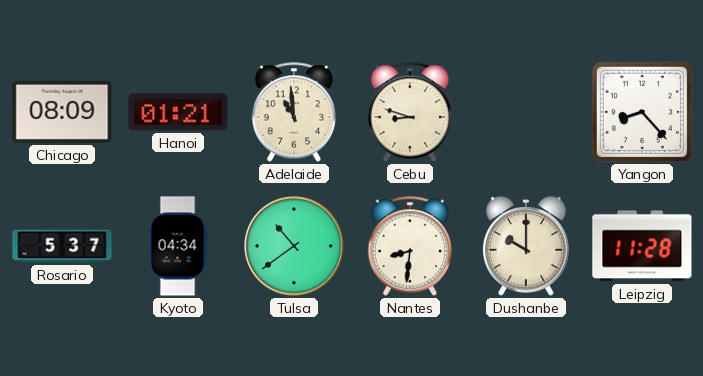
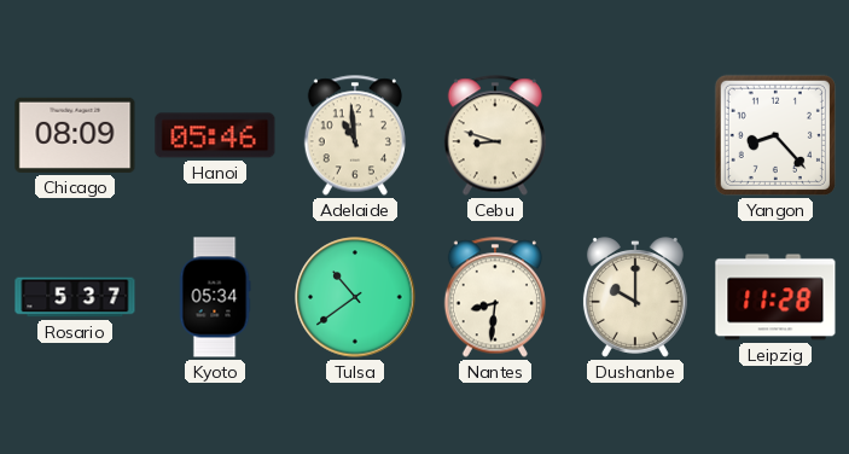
Hanoi: 01:21 -> 05:46
Kyoto: 04:34 -> 05:34
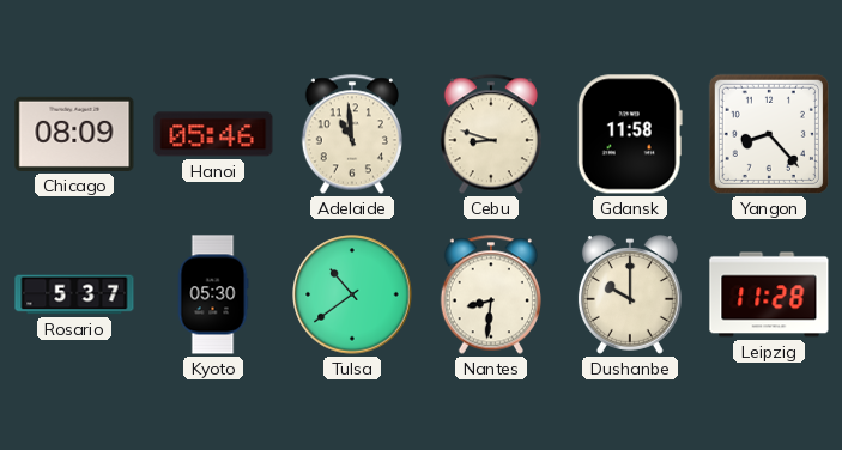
Gdansk: none -> 11:58
Kyoto: 05:34 -> 05:30
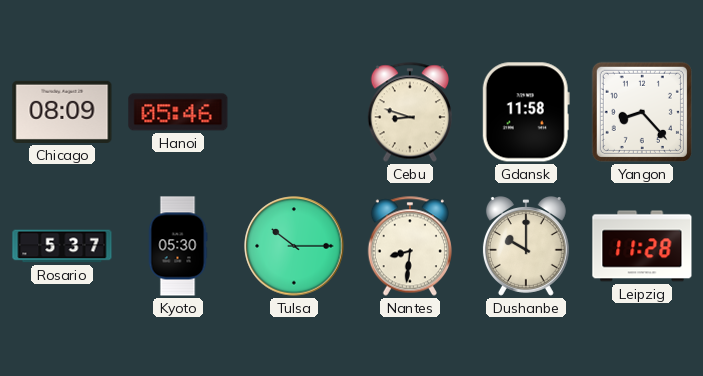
Adelaide: 10:59 -> none
Tulsa: 10:39 -> 10:15
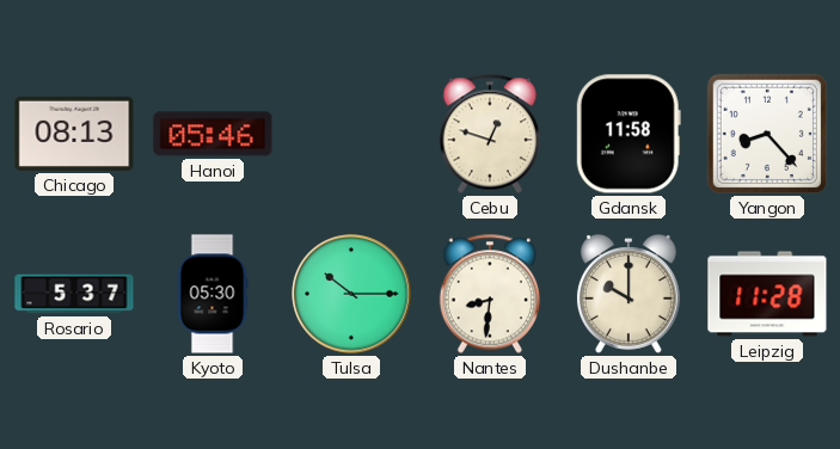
Chicago: 08:09 -> 08:13
Cebu: 8:48 -> 12:48
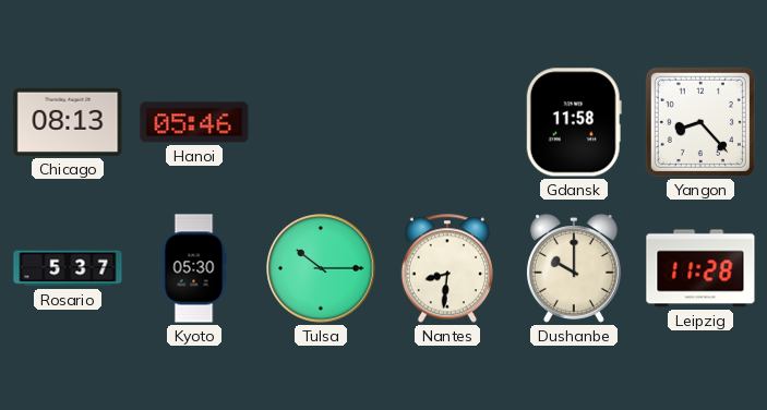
Cebu: 12:48 -> none
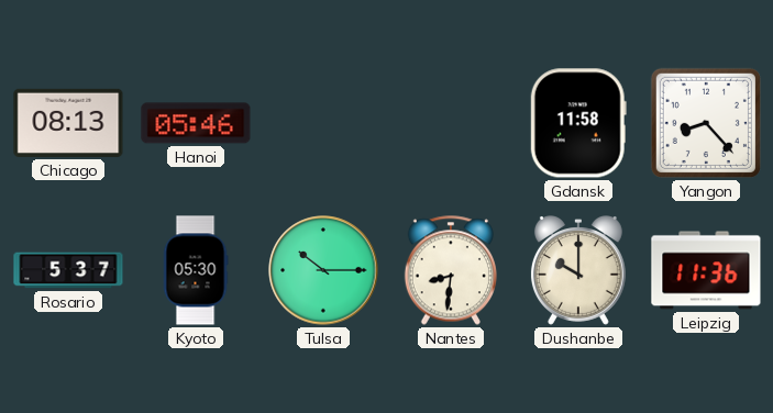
Leipzig: 11:28 -> 11:36
